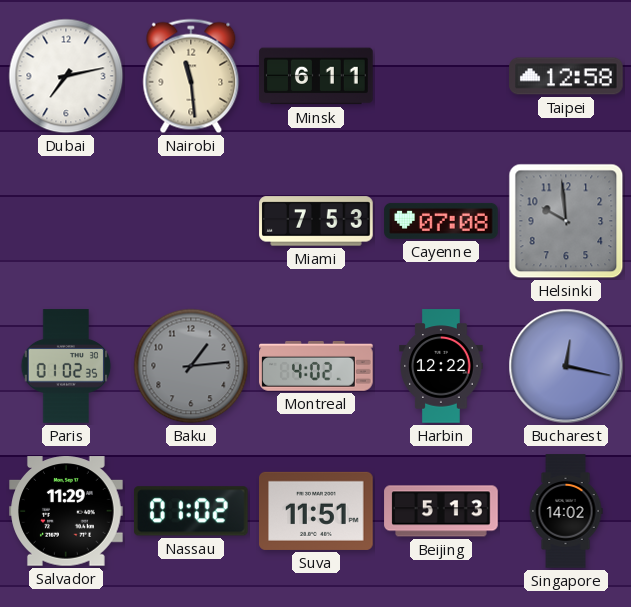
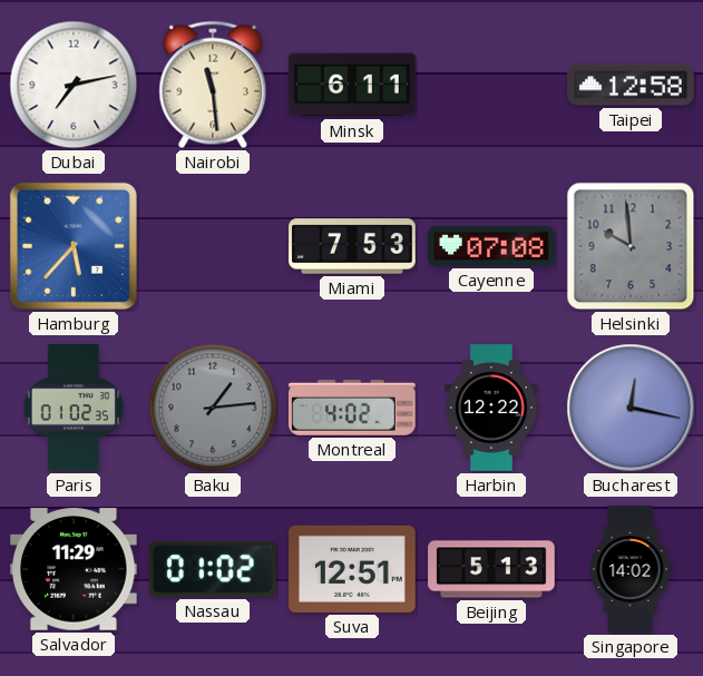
Hamburg: none -> 5:37
Suva: 11:51 -> 12:51
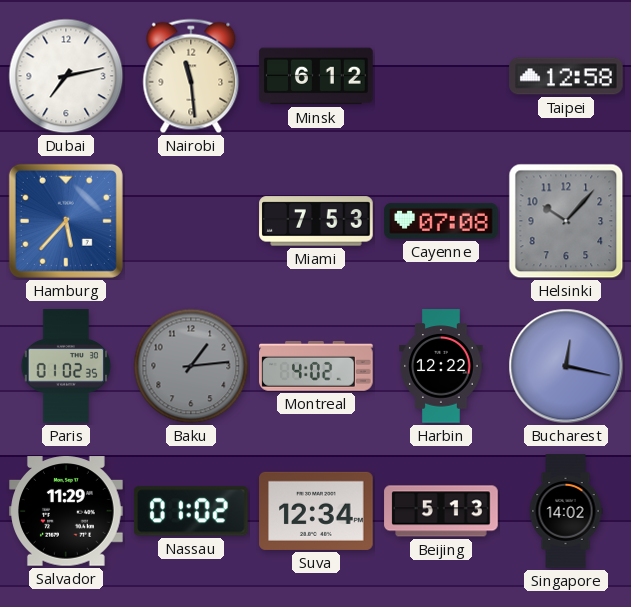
Minsk: 6:11 -> 6:12
Helsinki: 9:59 -> 10:07
Suva: 12:51 -> 12:34
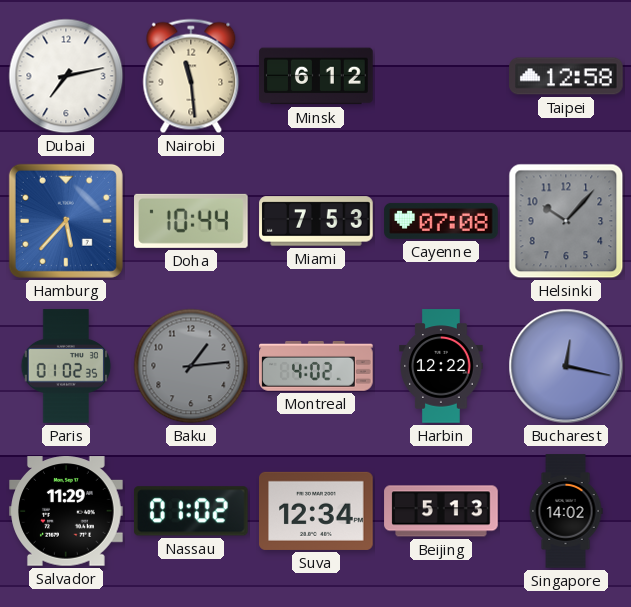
Doha: none -> 10:44
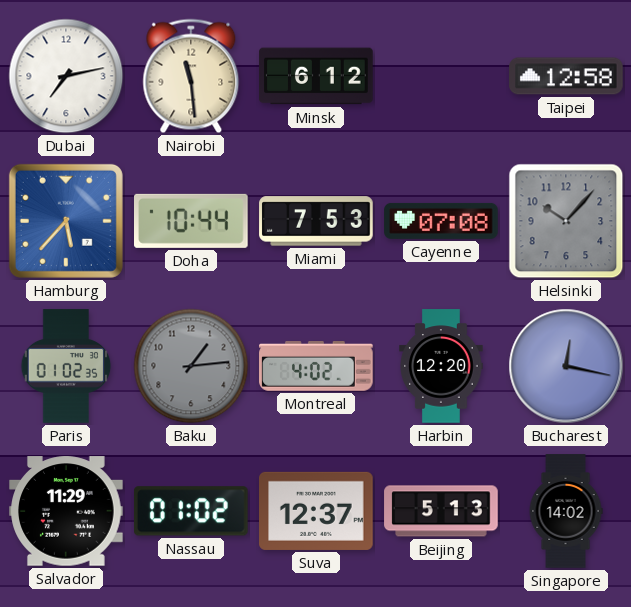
Harbin: 12:22 -> 12:20
Suva: 12:34 -> 12:37
